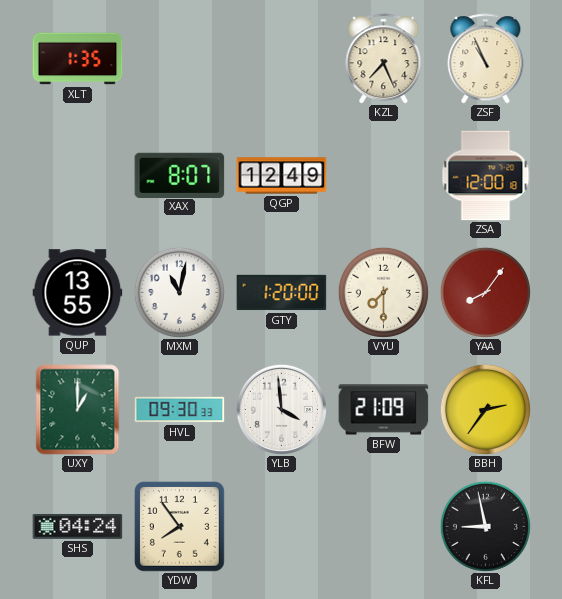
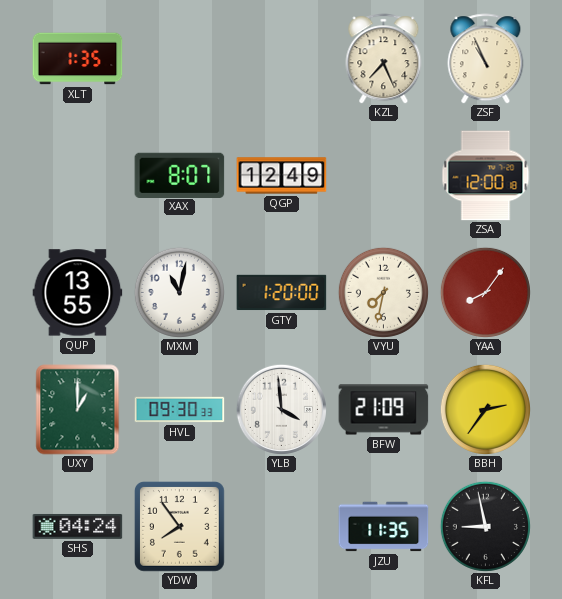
VYU: 7:30 -> 7:32
JZU: none -> 11:35
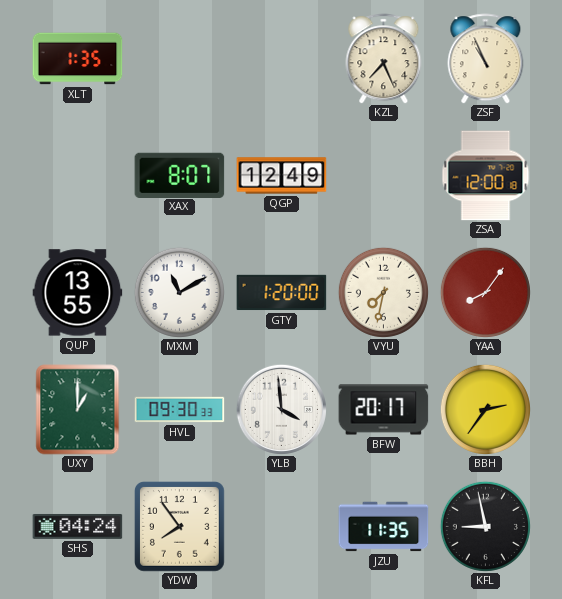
MXM: 11:02 -> 11:10
BFW: 21:09 -> 20:17
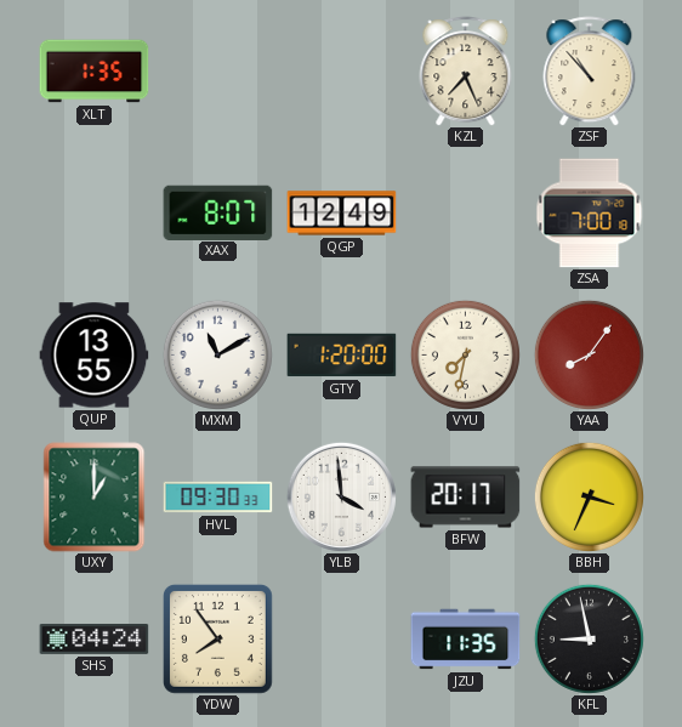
ZSF: 10:56 -> 10:53
ZSA: 12:00 -> 7:00
BBH: 2:36 -> 3:34
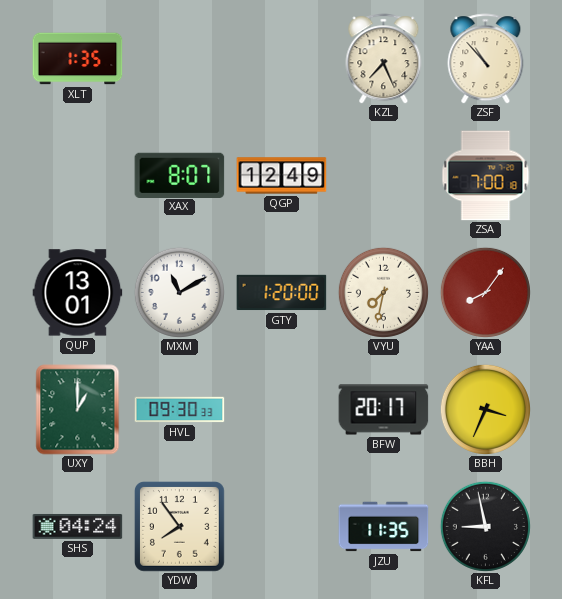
QUP: 13:55 -> 13:01
YLB: 3:59 -> none
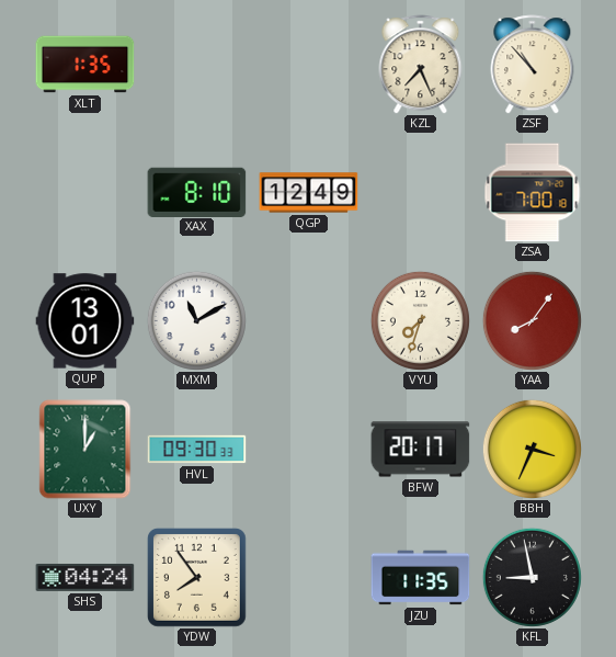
XAX: 8:07 -> 8:10
GTY: 1:20 -> none
VYU: 7:32 -> 7:33
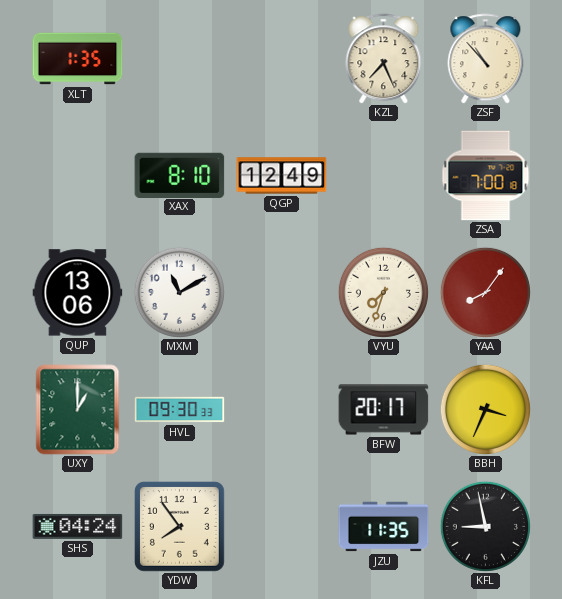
QUP: 13:01 -> 13:06
